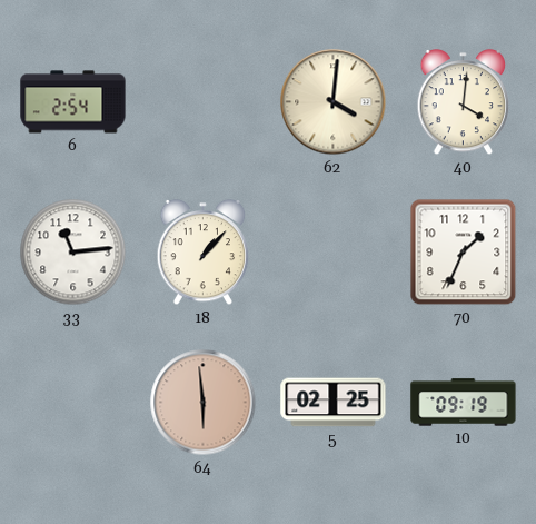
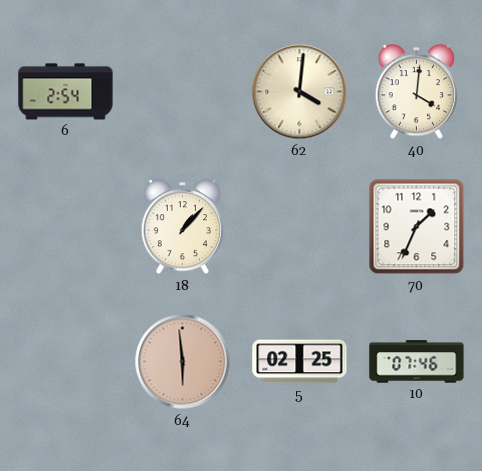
33: 11:14 -> none
10: 09:19 -> 07:46
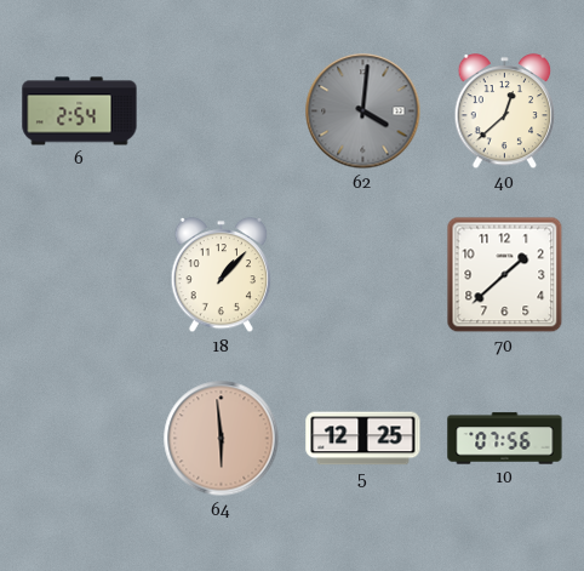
62 dial: cream -> grey
40: 4:01 -> 12:38
70: 1:34 -> 1:38
5: 02:25 -> 12:25
10: 07:46 -> 07:56
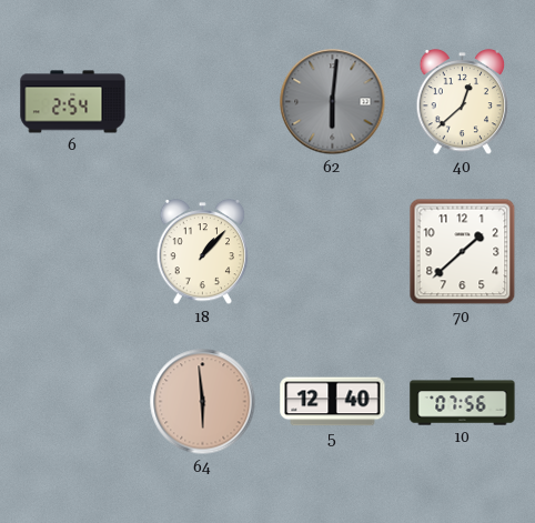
62: 4:01 -> 6:01
5: 12:25 -> 12:40
